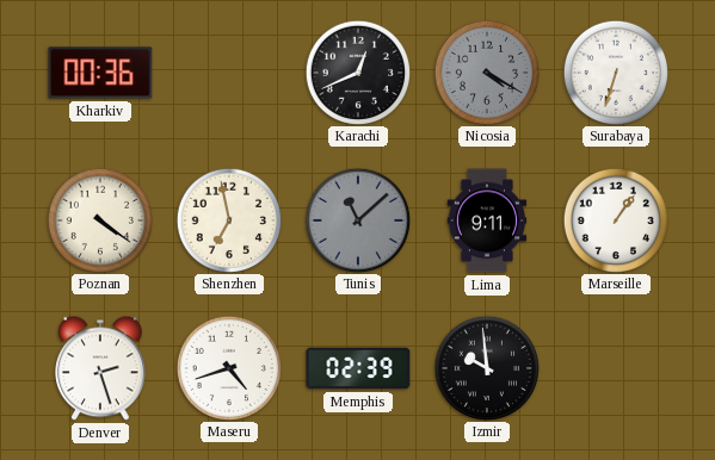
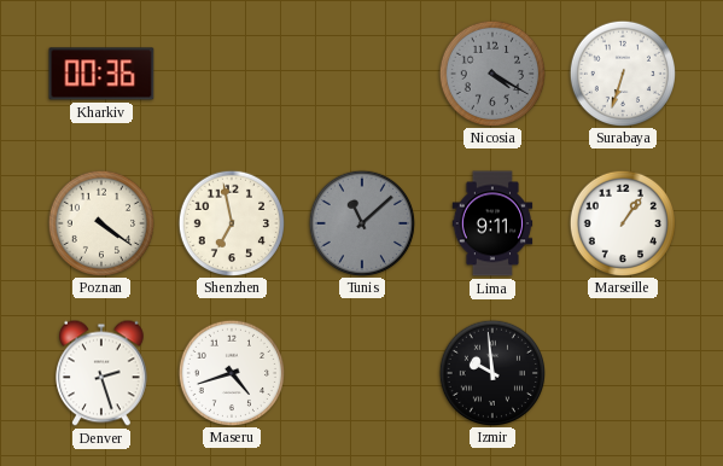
Karachi: 12:41 -> none
Memphis: 02:39 -> none
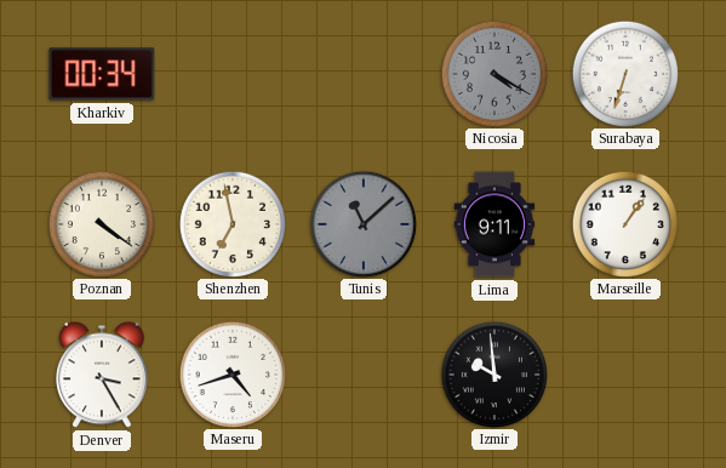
Kharkiv: 00:36 -> 00:34
Denver: 2:27 -> 3:25
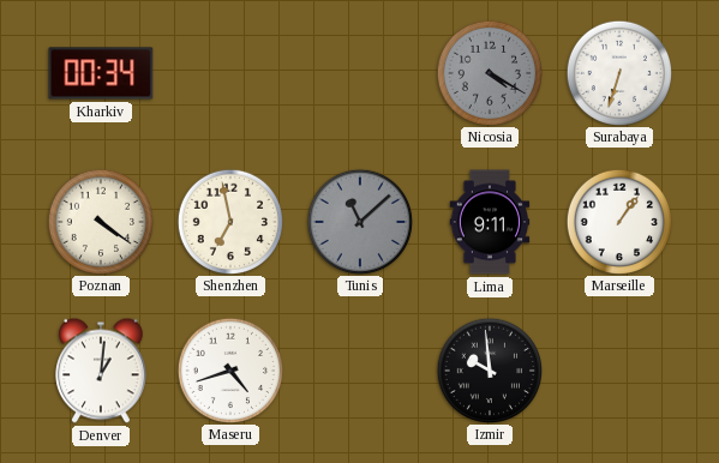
Denver: 3:25 -> 1:01
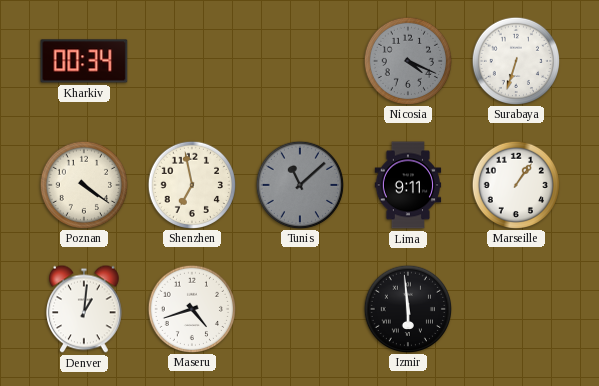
Nicosia: 4:20 -> 4:19
Izmir: 9:59 -> 5:59
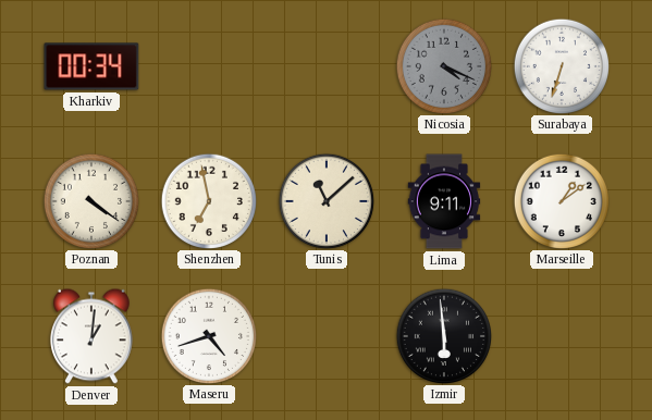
Tunis dial: grey -> cream
Marseille: 1:06 -> 1:09
